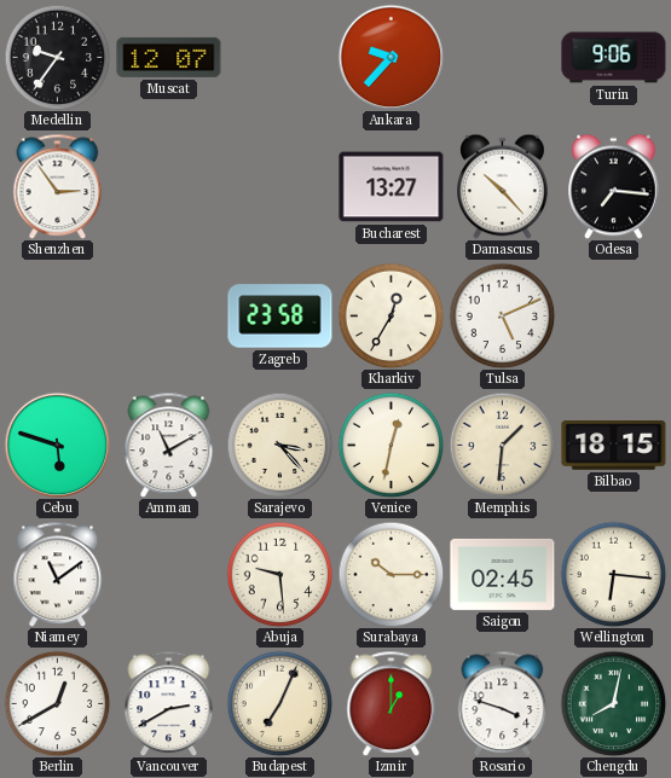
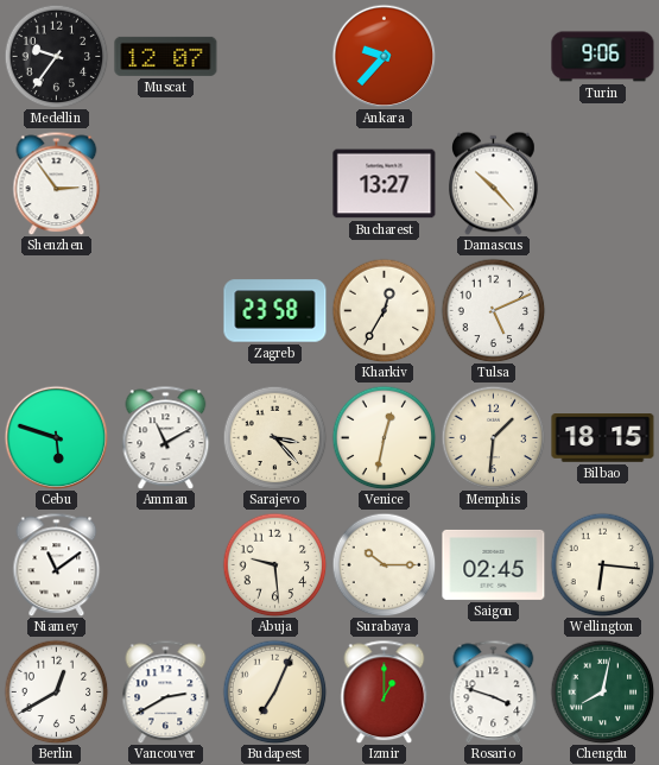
Odesa: 7:16 -> none
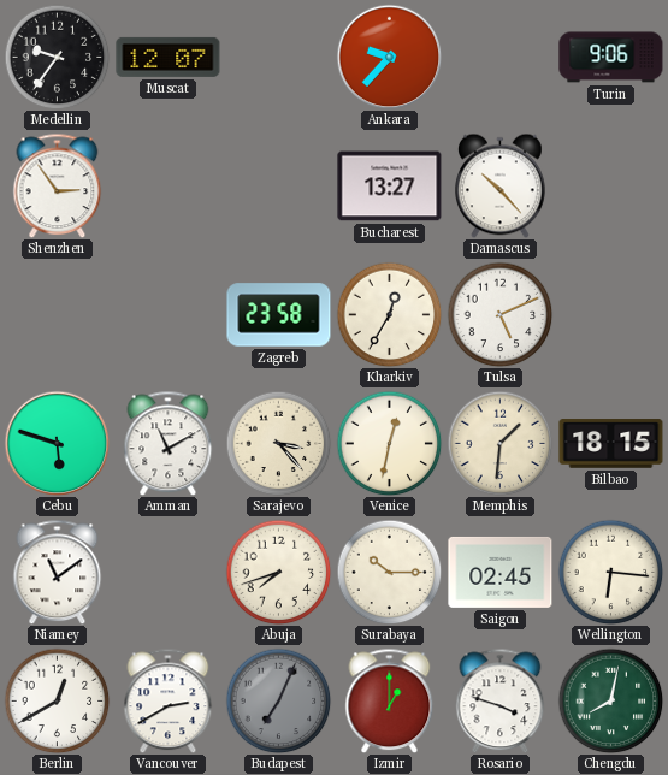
Abuja: 9:29 -> 7:42
Budapest dial: cream -> grey
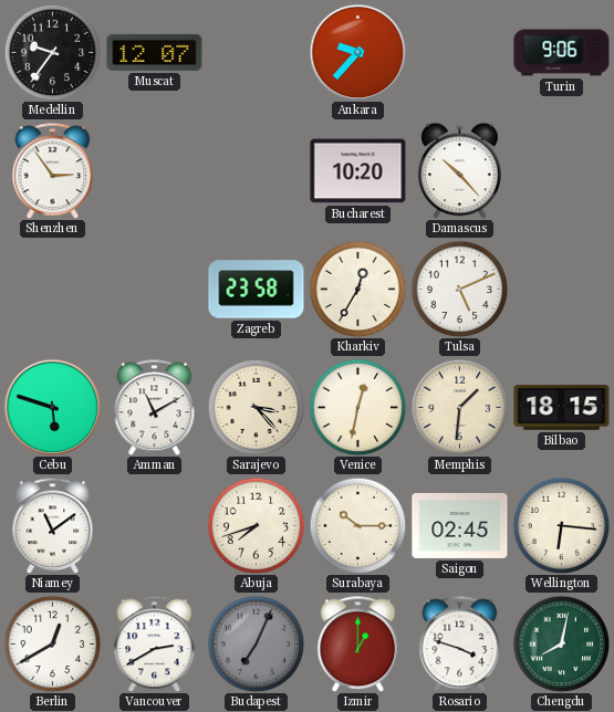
Bucharest: 13:27 -> 10:20
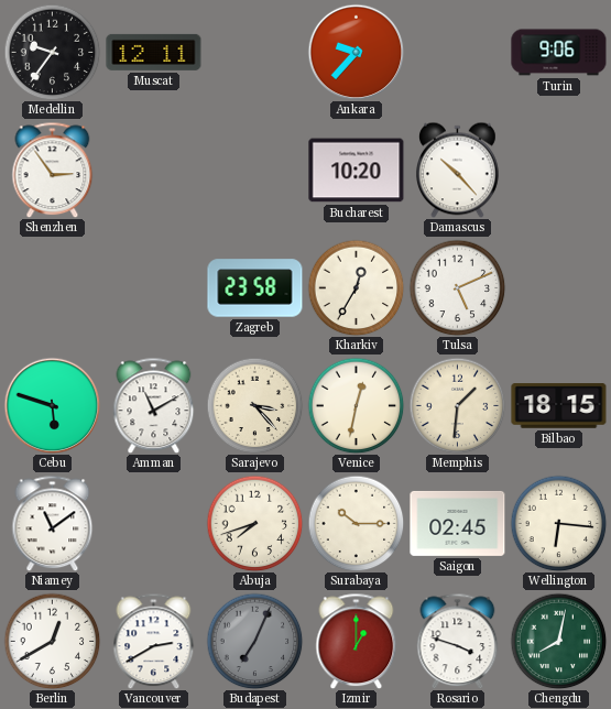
Muscat: 12:07 -> 12:11
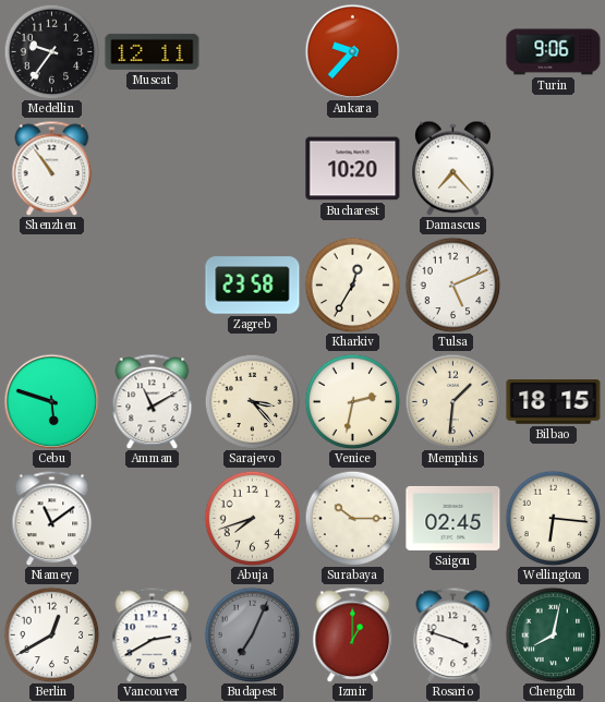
Shenzhen: 2:54 -> 10:54
Damascus: 10:23 -> 7:23
Venice: 12:32 -> 2:32
